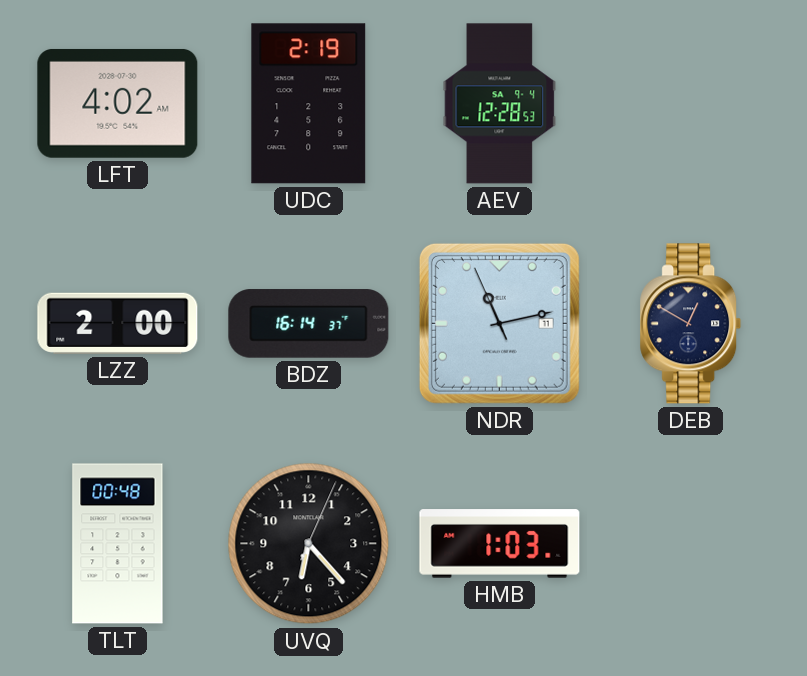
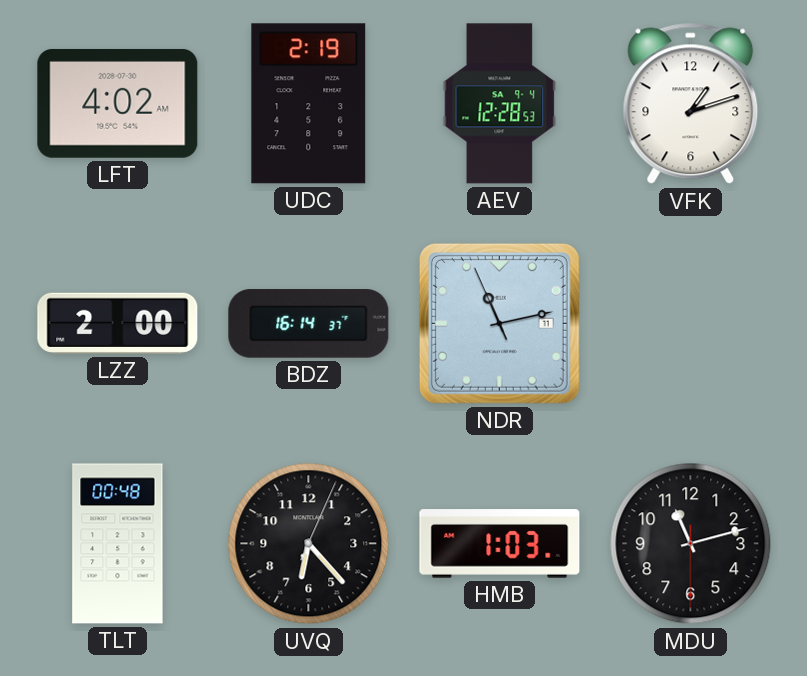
VFK: none -> 1:12
DEB: 12:50 -> none
MDU: none -> 11:12
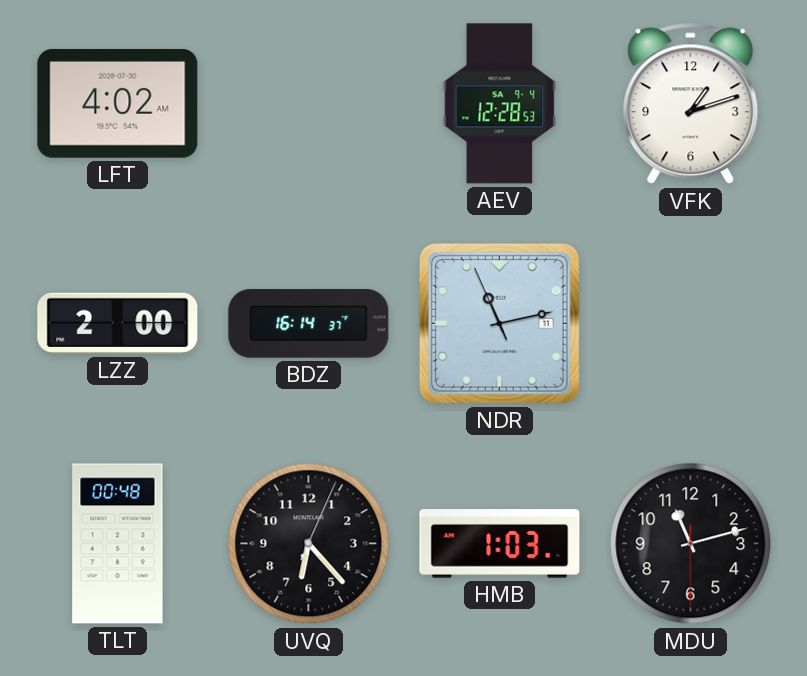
UDC: 2:19 -> none
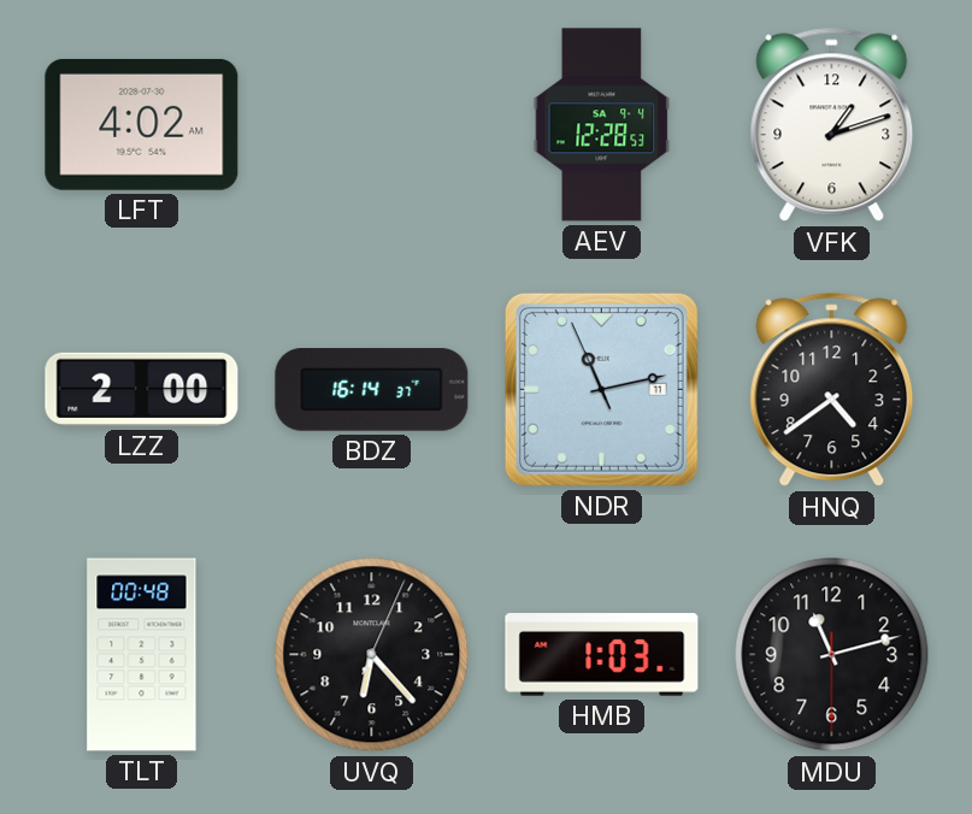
HNQ: none -> 4:39
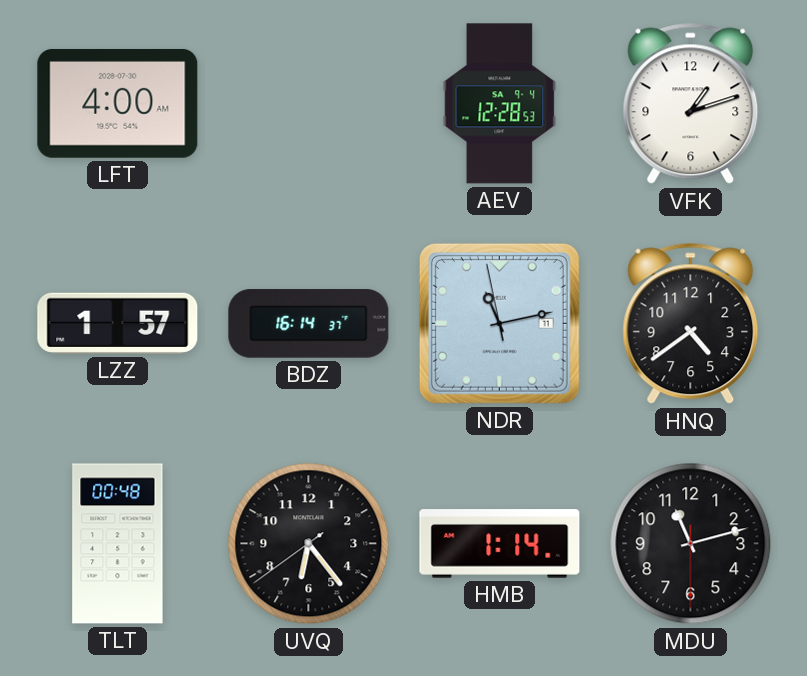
LFT: 4:02 -> 4:00
LZZ: 2:00 -> 1:57
NDR: 11:12:56 -> 11:12:58
UVQ: 6:23:04 -> 6:23:39
HMB: 1:03 -> 1:14
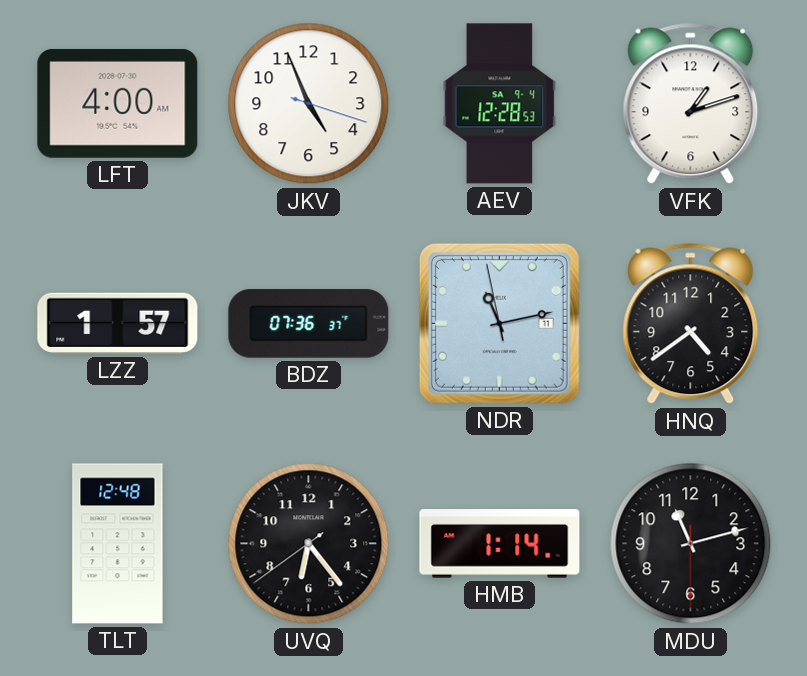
JKV: none -> 4:56
BDZ: 16:14 -> 07:36
TLT: 00:48 -> 12:48
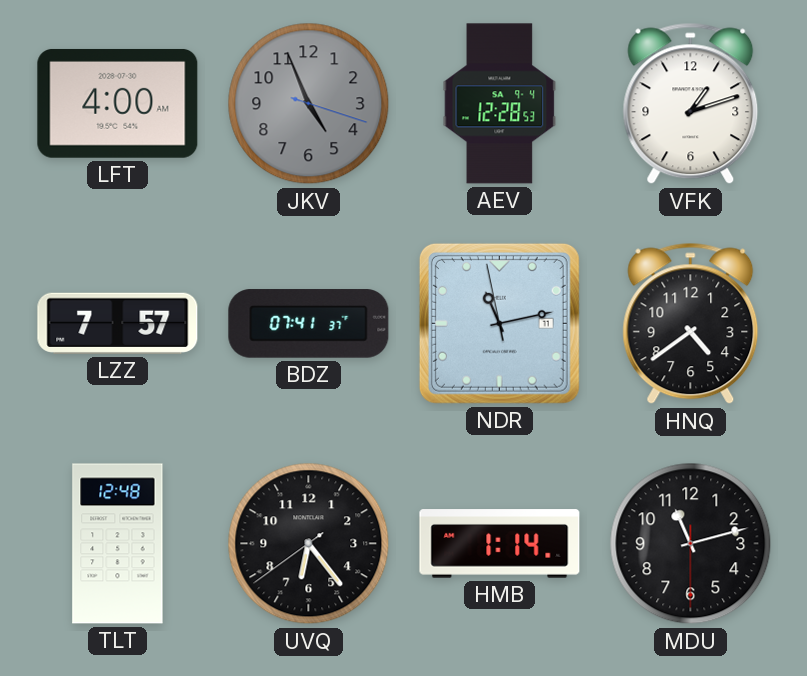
JKV dial: white -> grey
LZZ: 1:57 -> 7:57
BDZ: 07:36 -> 07:41
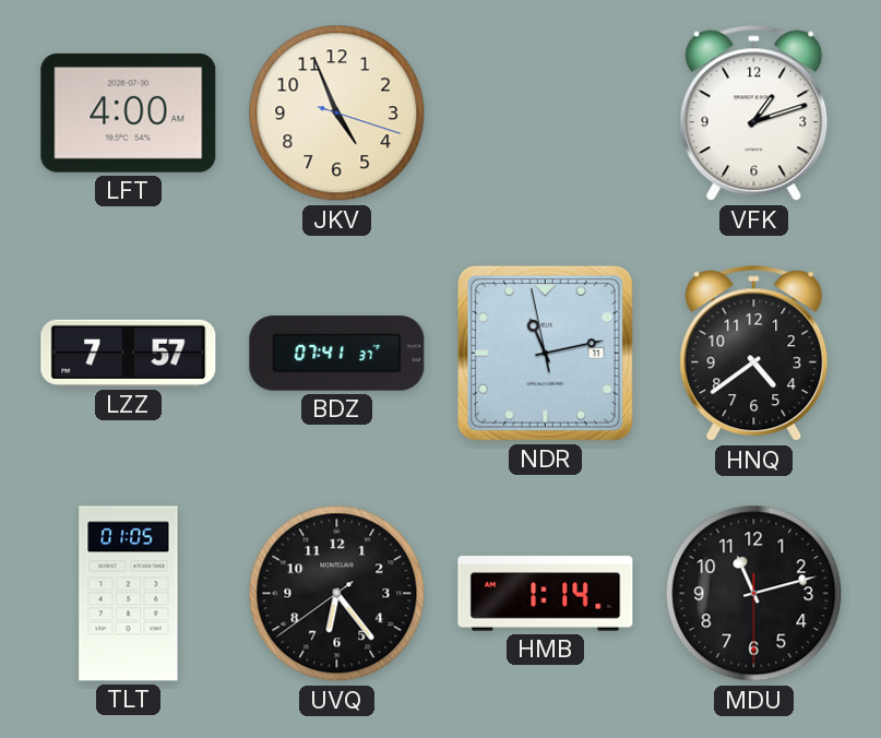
JKV dial: grey -> cream
AEV: 12:28 -> none
TLT: 12:48 -> 01:05
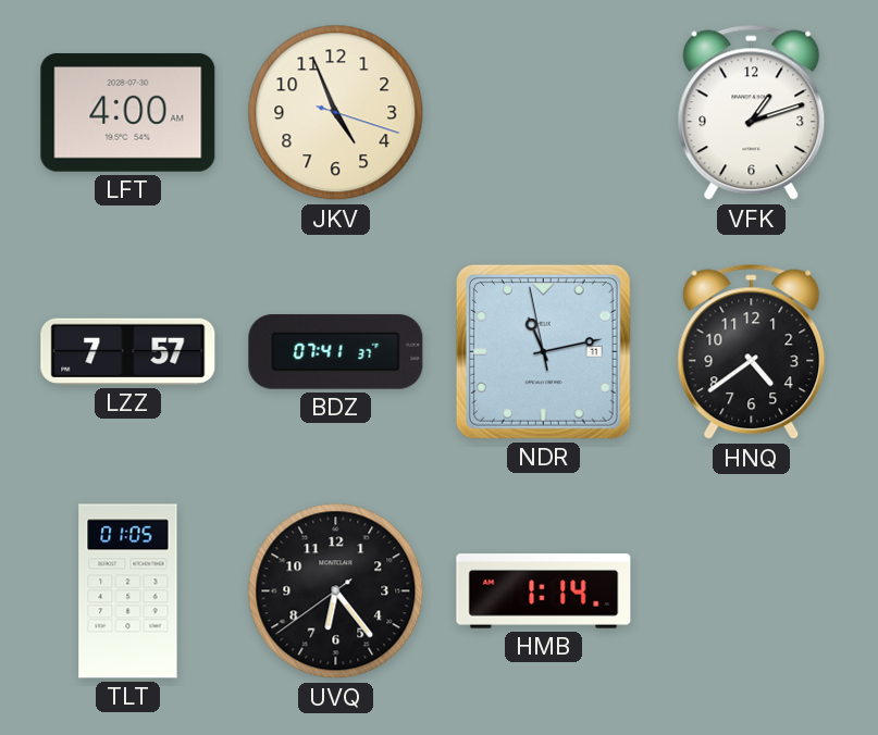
MDU: 11:12 -> none
